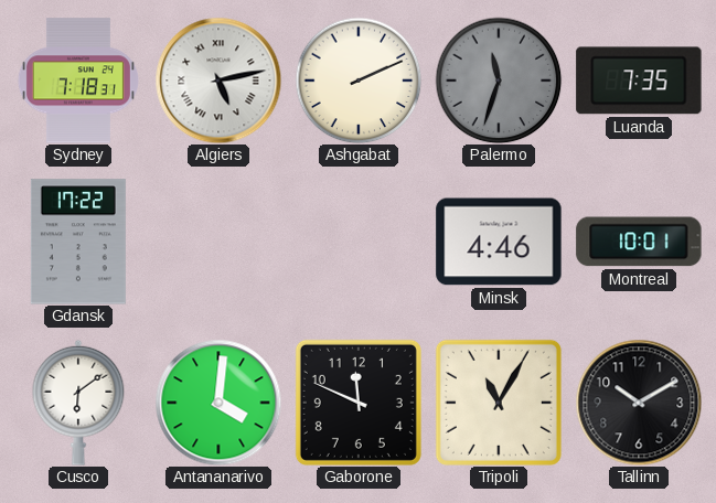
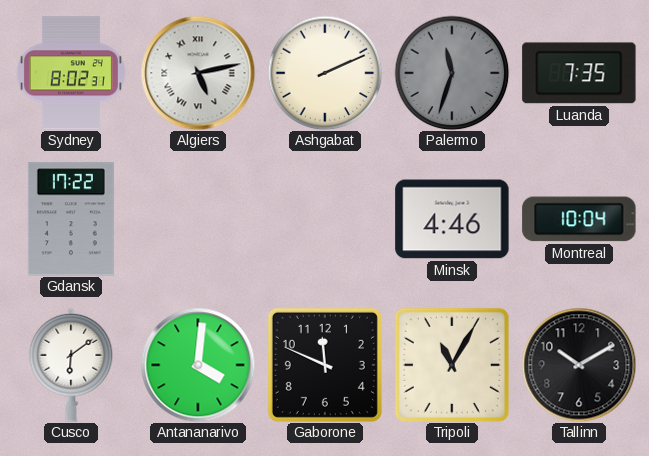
Sydney: 7:18 -> 8:02
Montreal: 10:01 -> 10:04
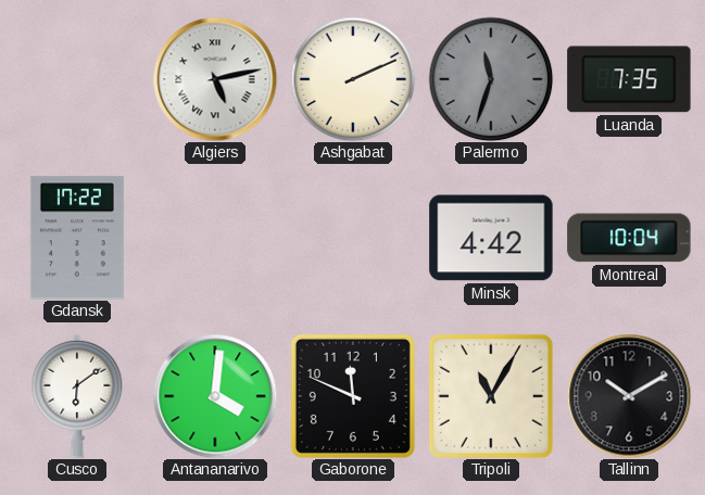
Sydney: 8:02 -> none
Minsk: 4:46 -> 4:42
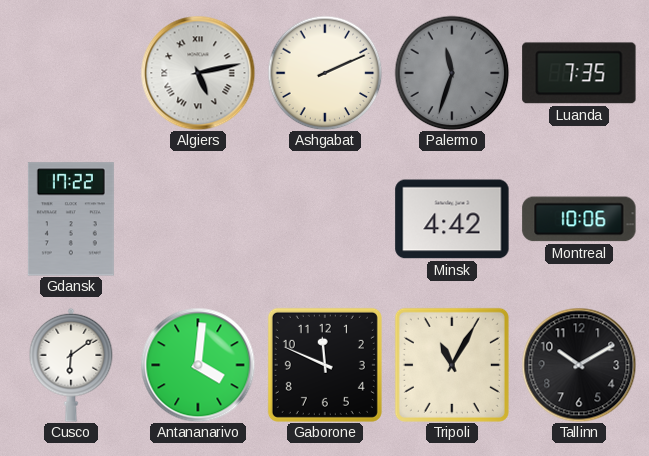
Montreal: 10:04 -> 10:06
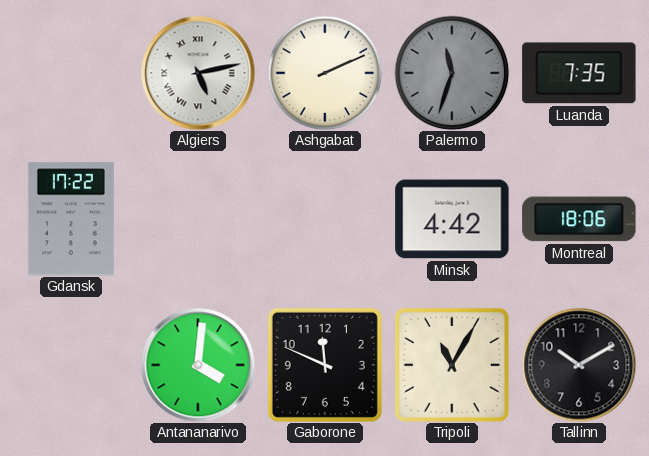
Montreal: 10:06 -> 18:06
Cusco: 6:09 -> none
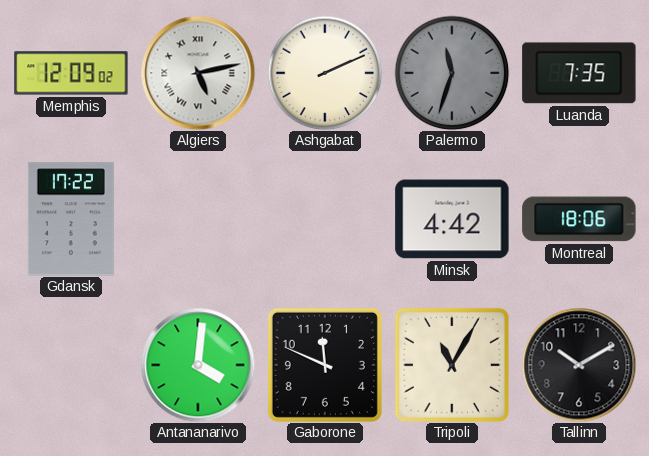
Memphis: none -> 12:09
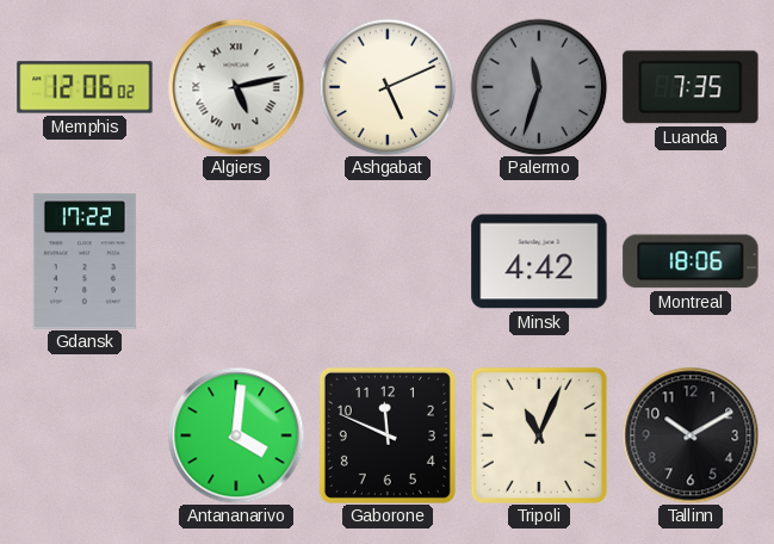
Memphis: 12:09 -> 12:06
Ashgabat: 2:11 -> 5:11
Tripoli: 11:05 -> 11:04
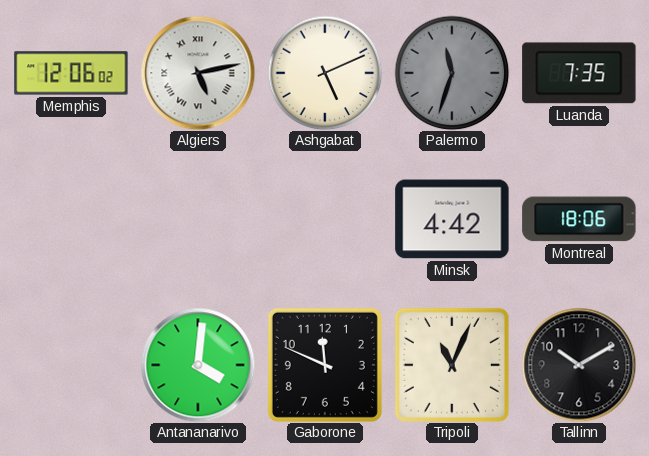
Gdansk: 17:22 -> none
